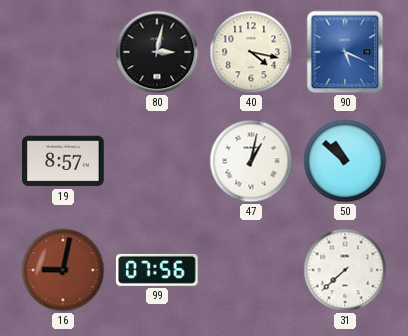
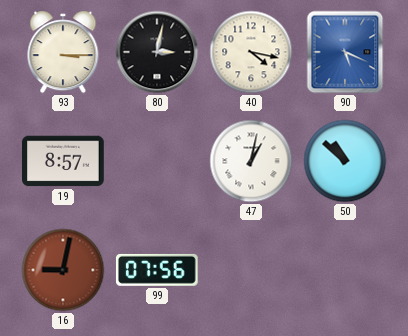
93: none -> 3:15
31: 7:38 -> none
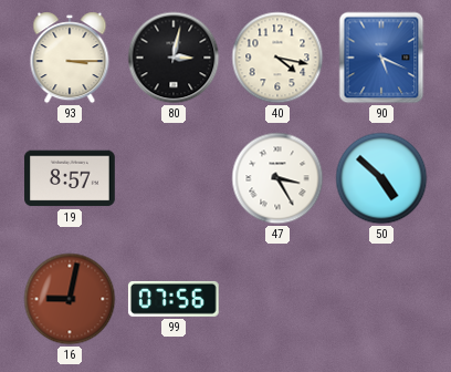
47: 1:02 -> 3:25
50: 10:52 -> 4:52
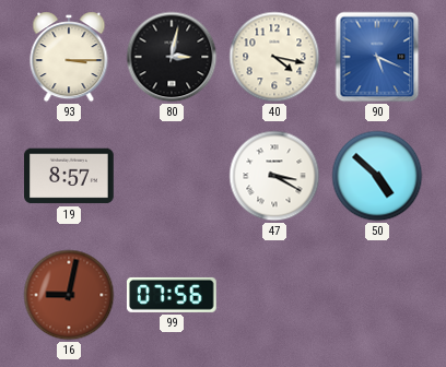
47: 3:25 -> 3:20
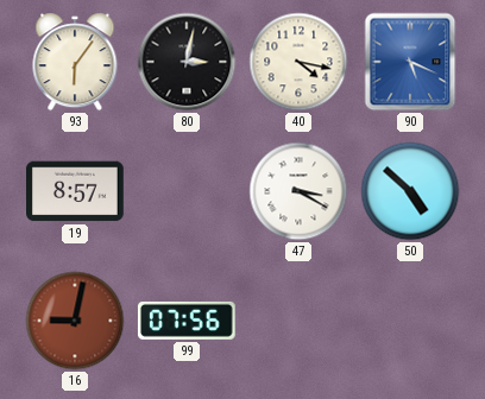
93: 3:15 -> 6:06
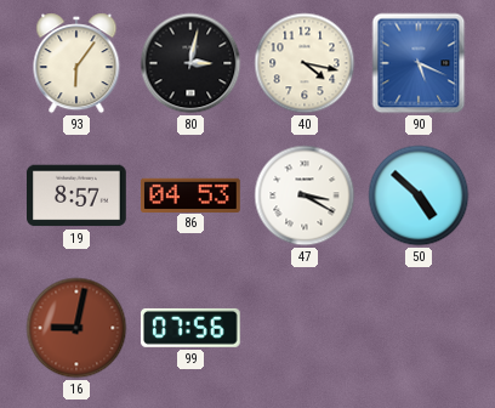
86: none -> 04:53
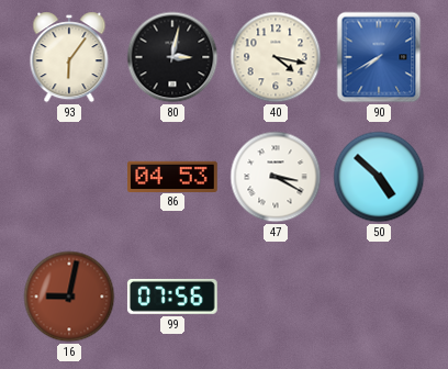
90: 5:19 -> 7:40
19: 8:57 -> none
